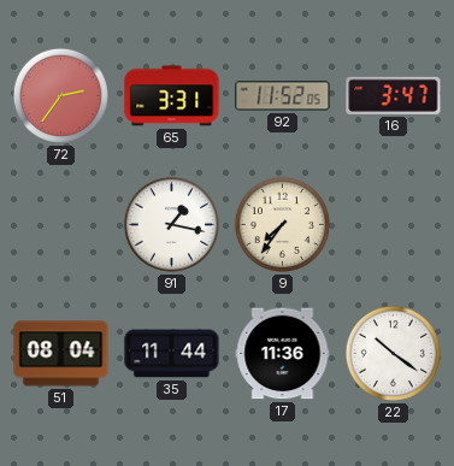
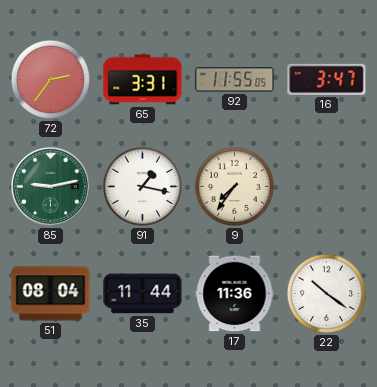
92: 11:52 -> 11:55
85: none -> 9:13
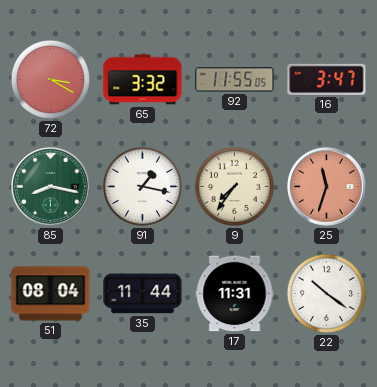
72: 2:36 -> 3:20
65: 3:31 -> 3:32
85: 9:13 -> 8:17
25: none -> 11:33
17: 11:36 -> 11:31
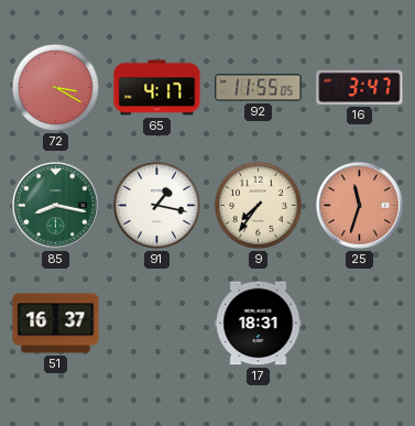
65: 3:32 -> 4:17
51: 08:04 -> 16:37
35: 11:44 -> none
17: 11:31 -> 18:31
22: 10:21 -> none
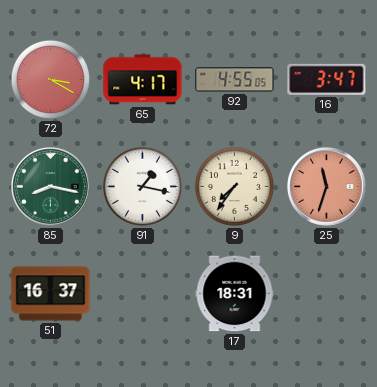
92: 11:55 -> 4:55
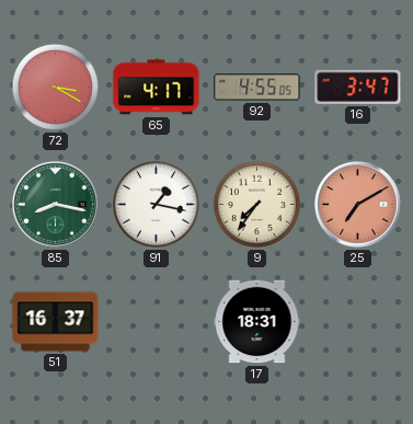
25: 11:33 -> 7:10
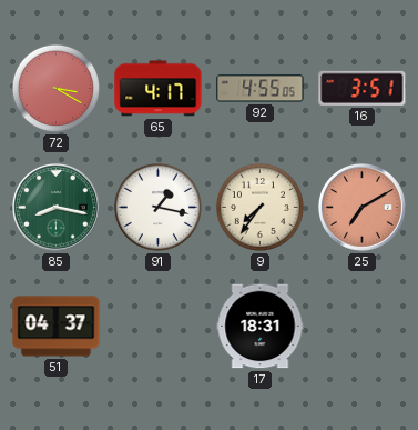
16: 3:47 -> 3:51
51: 16:37 -> 04:37
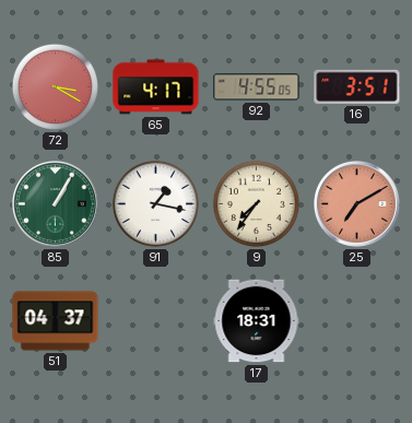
85: 8:17 -> 1:05
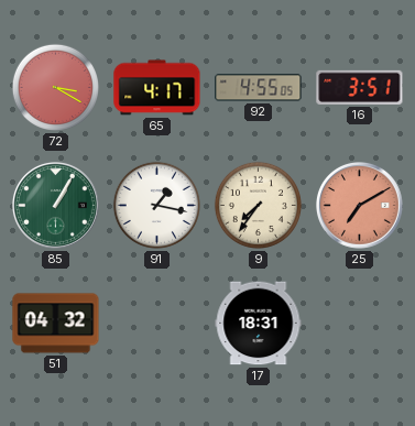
51: 04:37 -> 04:32
